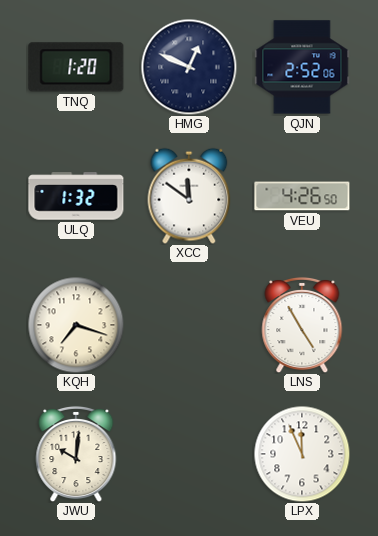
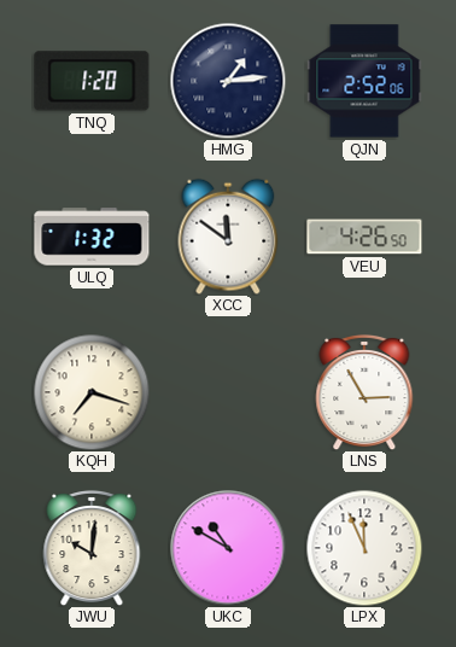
HMG: 12:49 -> 1:14
LNS: 4:55 -> 2:55
UKC: none -> 10:50
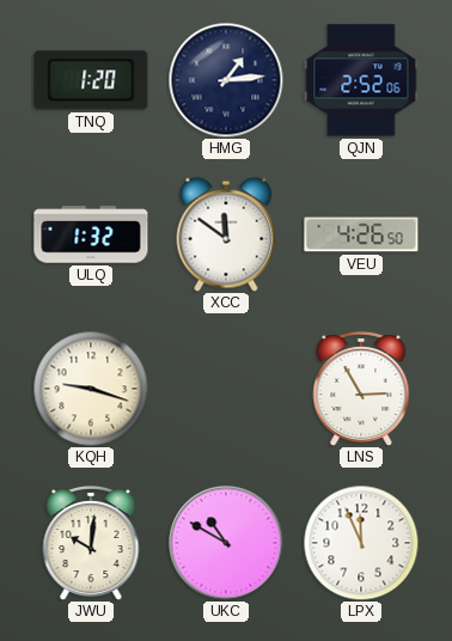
KQH: 7:18 -> 9:18
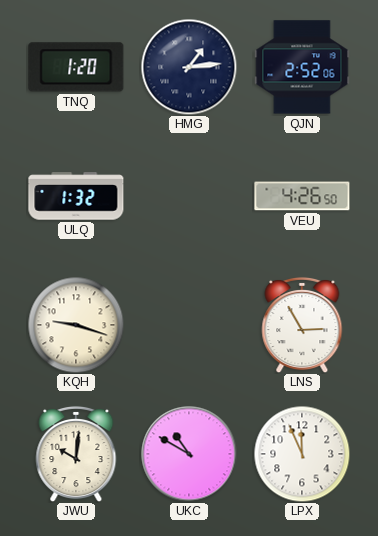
XCC: 11:51 -> none
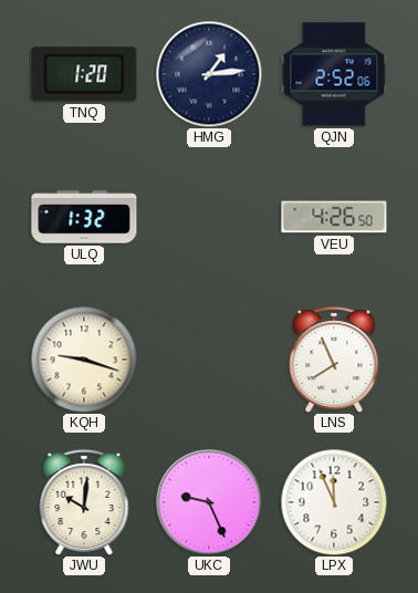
LNS: 2:55 -> 7:56
UKC: 10:50 -> 9:26
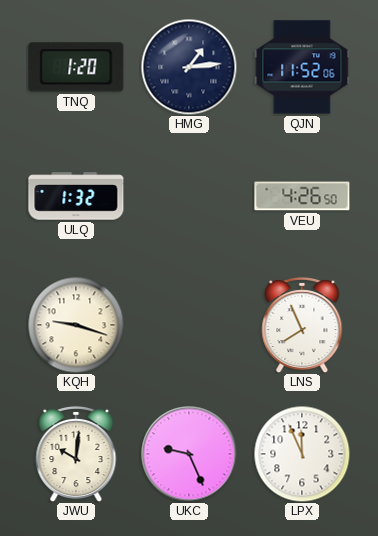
QJN: 2:52 -> 11:52
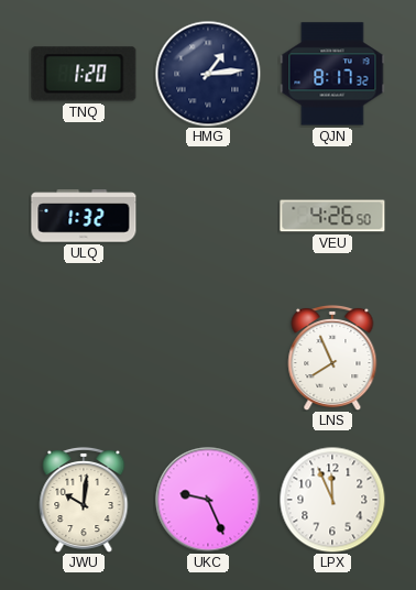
QJN: 11:52 -> 8:17
KQH: 9:18 -> none
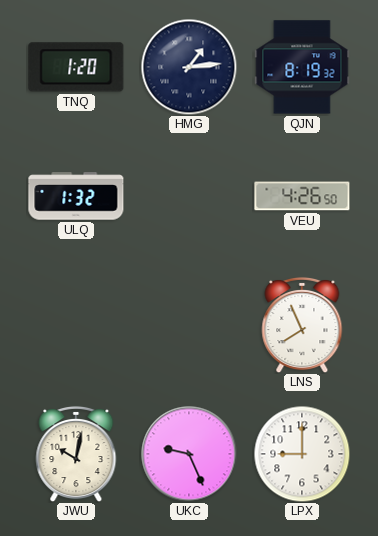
QJN: 8:17 -> 8:19
JWU: 10:01 -> 10:02
LPX: 11:56 -> 9:00
